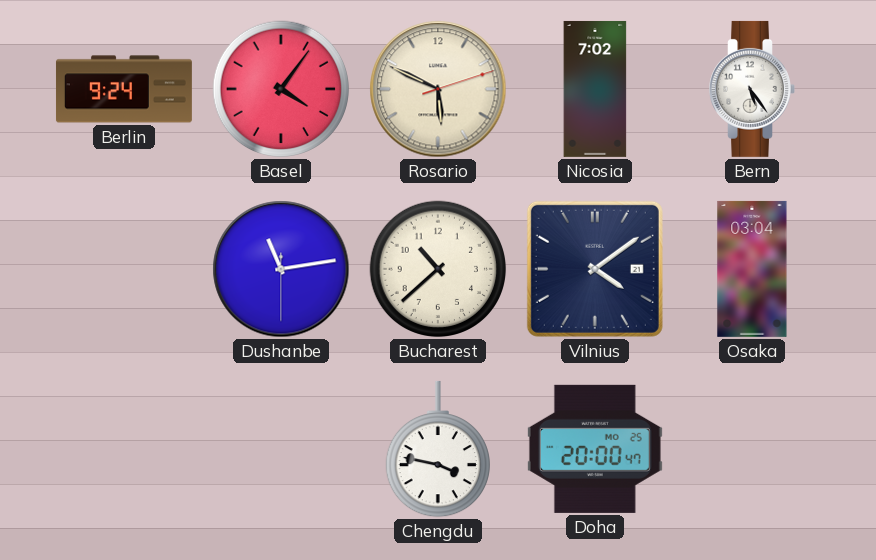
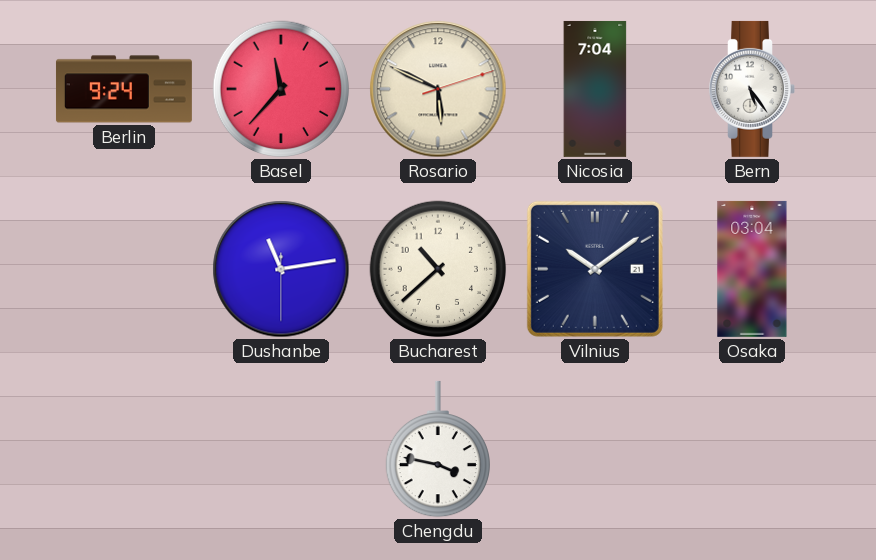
Basel: 4:06 -> 11:37
Nicosia: 7:02 -> 7:04
Vilnius: 4:09 -> 10:09
Doha: 20:00 -> none
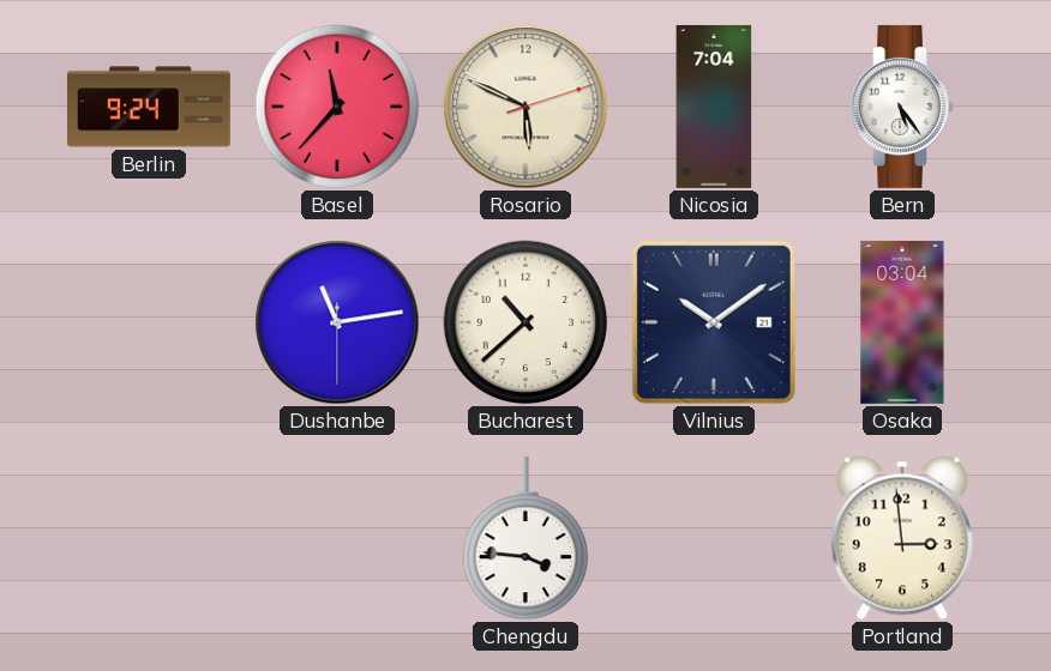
Chengdu: 3:47 -> 3:46
Portland: none -> 2:59
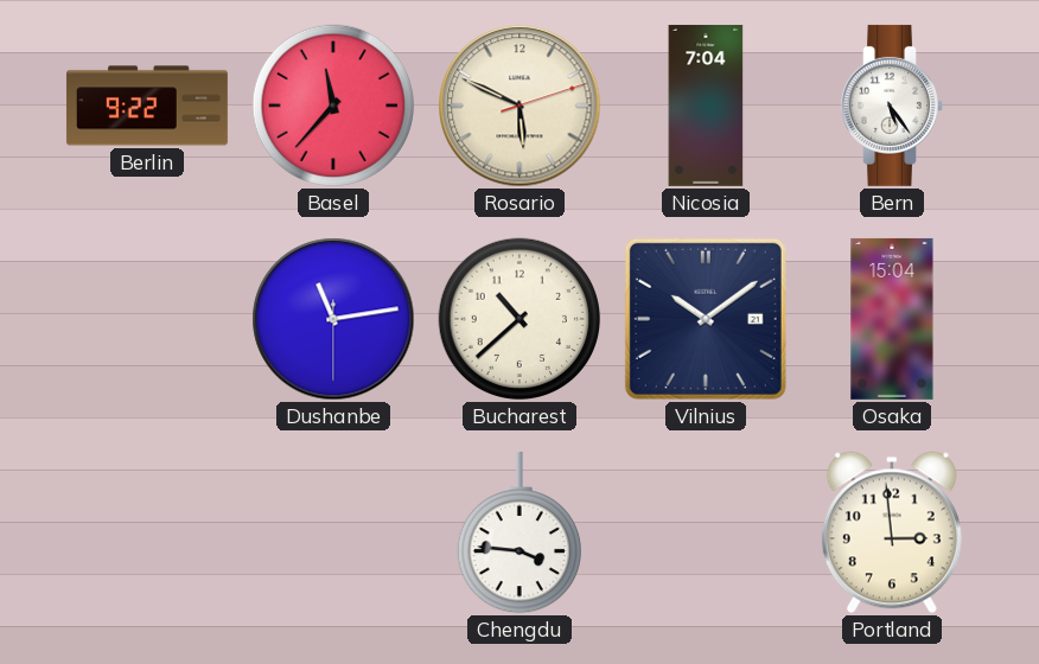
Berlin: 9:24 -> 9:22
Osaka: 03:04 -> 15:04
